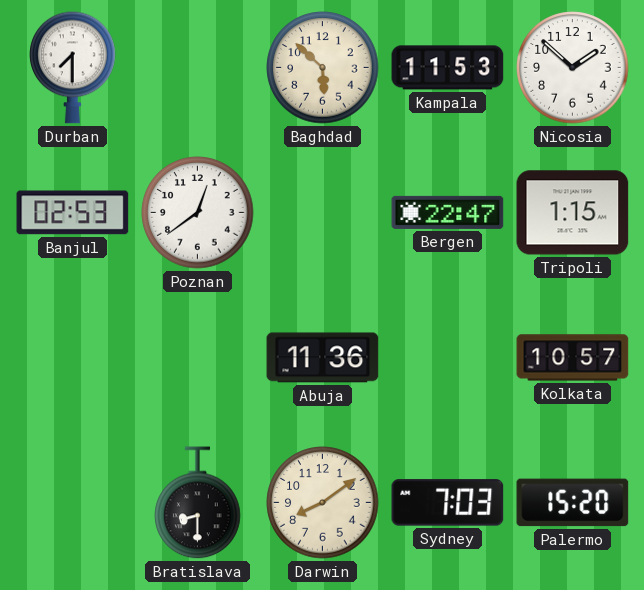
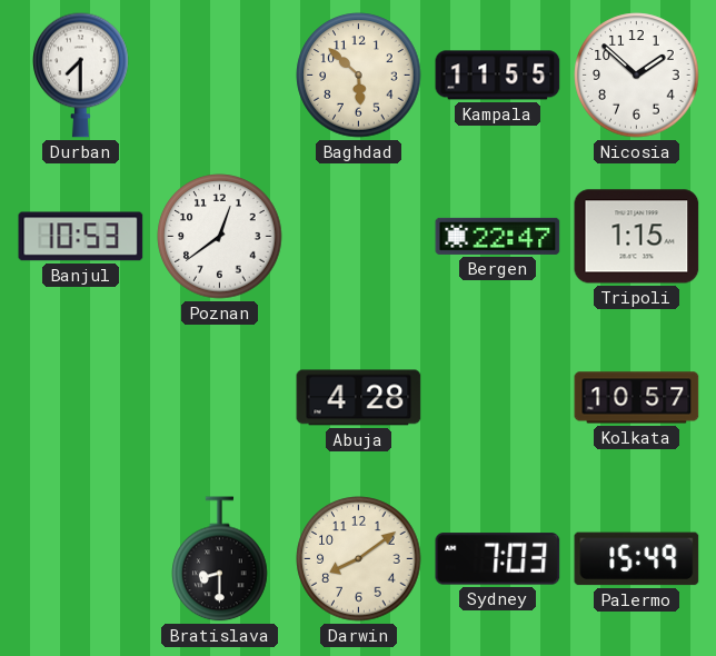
Kampala: 11:53 -> 11:55
Banjul: 02:53 -> 10:53
Abuja: 11:36 -> 4:28
Palermo: 15:20 -> 15:49
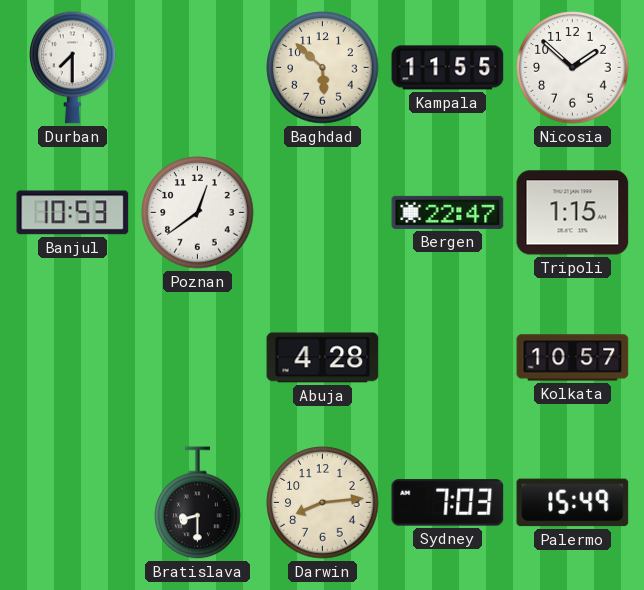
Darwin: 8:09 -> 8:14
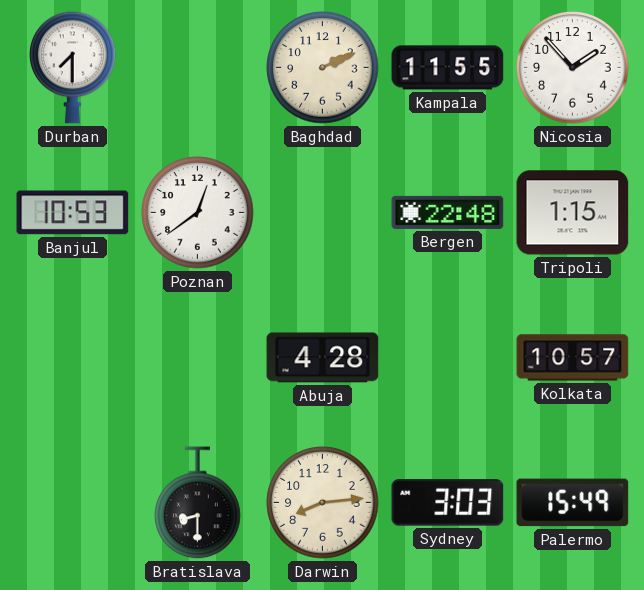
Baghdad: 5:52 -> 2:11
Nicosia: 1:52 -> 1:53
Bergen: 22:47 -> 22:48
Sydney: 7:03 -> 3:03
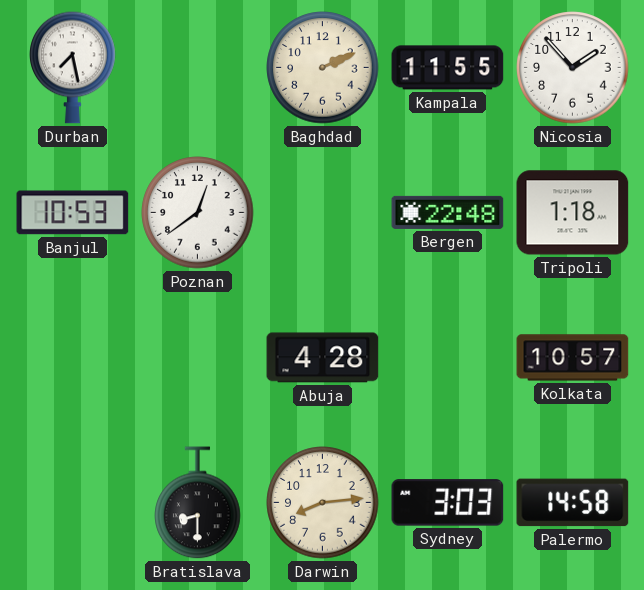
Durban: 7:30 -> 7:28
Tripoli: 1:15 -> 1:18
Palermo: 15:49 -> 14:58
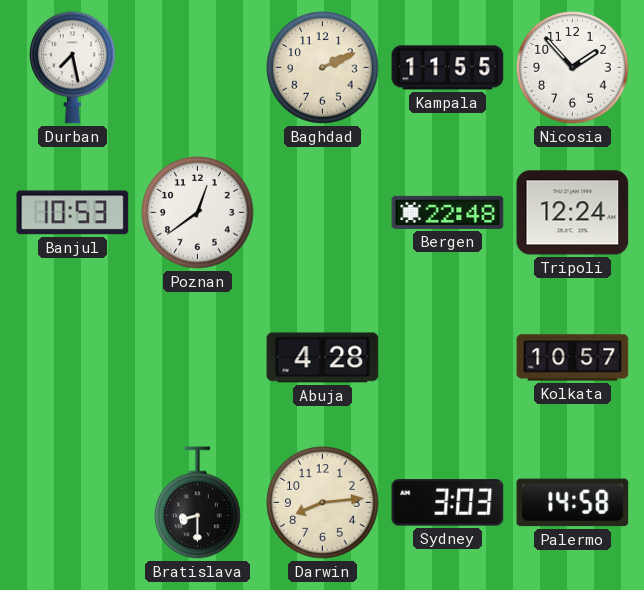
Tripoli: 1:18 -> 12:24
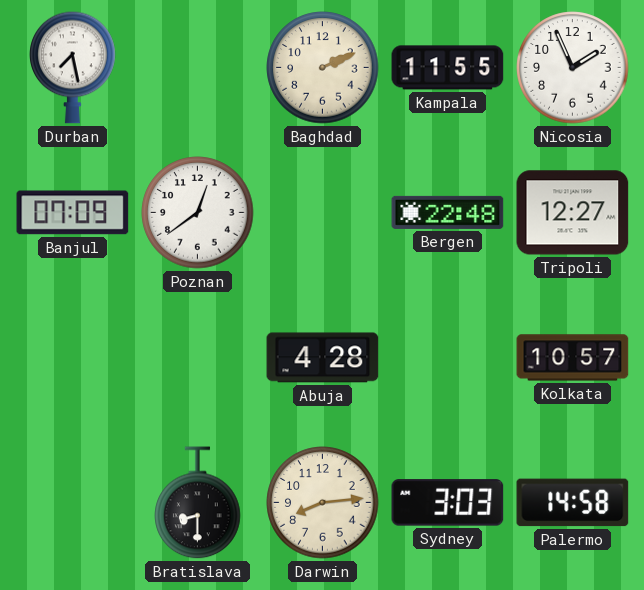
Nicosia: 1:53 -> 1:56
Banjul: 10:53 -> 07:09
Tripoli: 12:24 -> 12:27
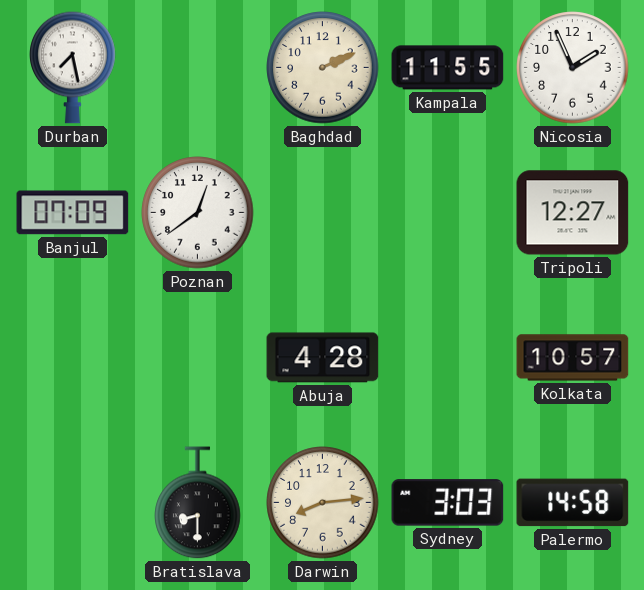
Bergen: 22:48 -> none
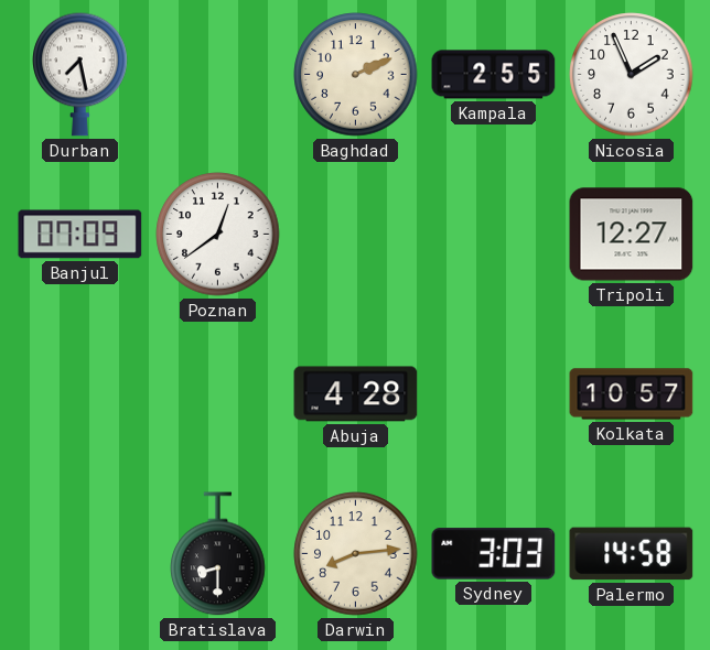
Kampala: 11:55 -> 2:55
